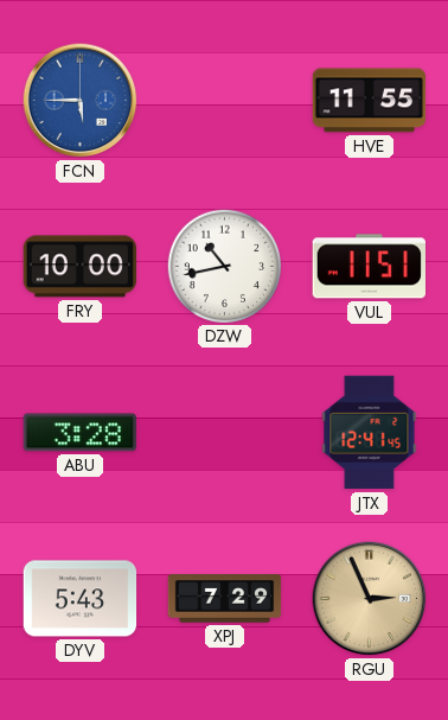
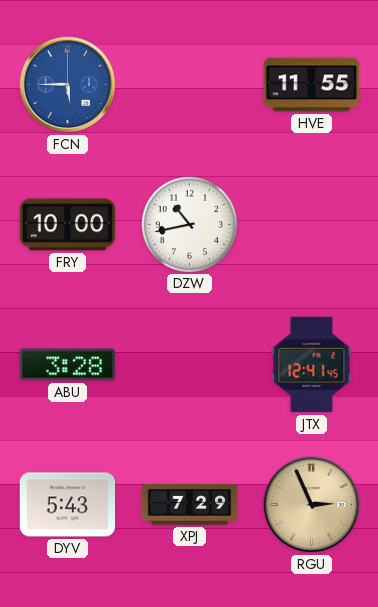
VUL: 11:51 -> none
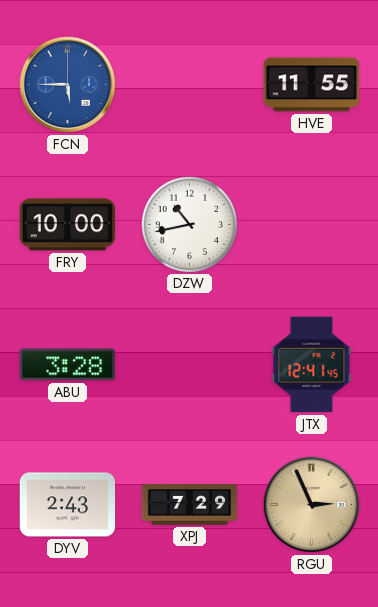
DYV: 5:43 -> 2:43
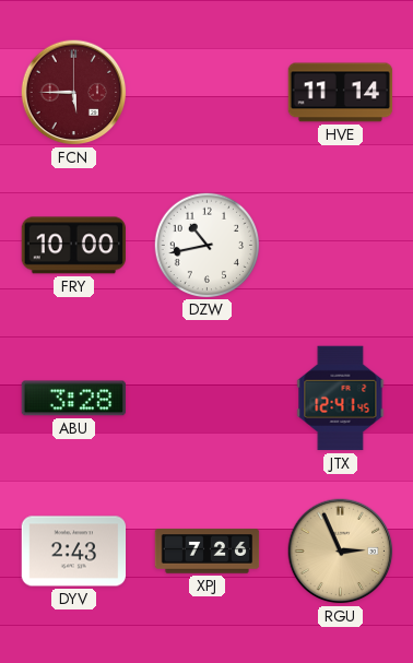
FCN dial: blue -> burgundy
HVE: 11:55 -> 11:14
XPJ: 7:29 -> 7:26
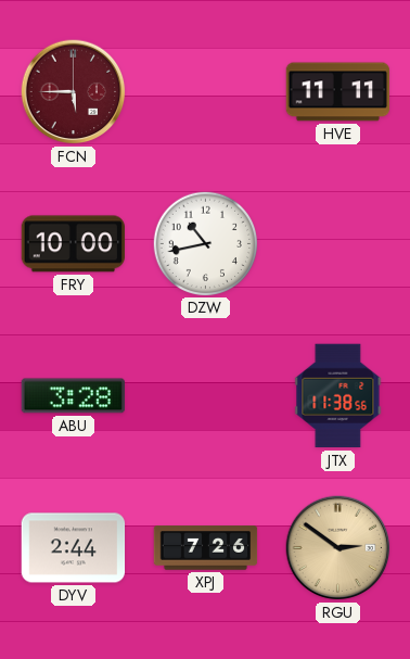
HVE: 11:14 -> 11:11
JTX: 12:41 -> 11:38
DYV: 2:43 -> 2:44
RGU: 2:56 -> 2:51
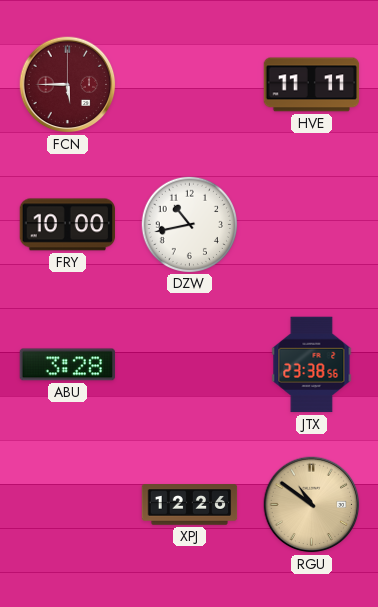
JTX: 11:38 -> 23:38
DYV: 2:44 -> none
XPJ: 7:26 -> 12:26
RGU: 2:51 -> 10:51
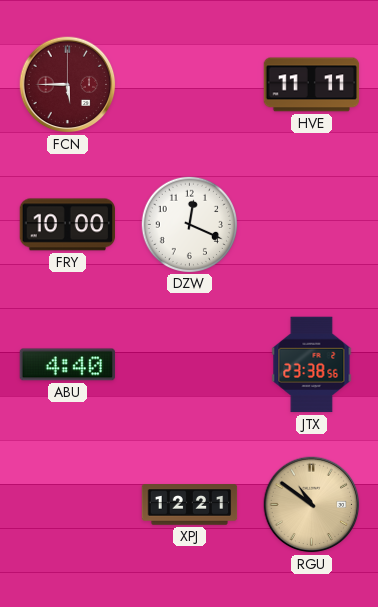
DZW: 10:43 -> 12:19
ABU: 3:28 -> 4:40
XPJ: 12:26 -> 12:21
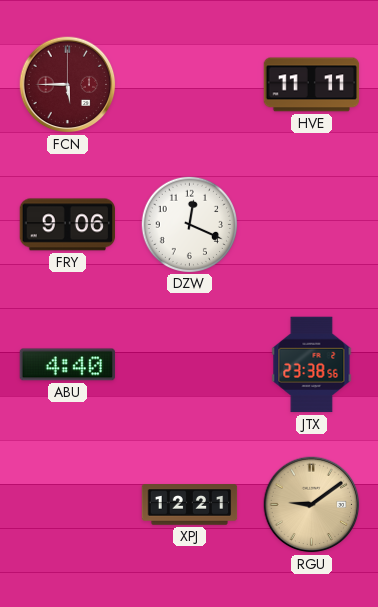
FRY: 10:00 -> 9:06
RGU: 10:51 -> 9:09
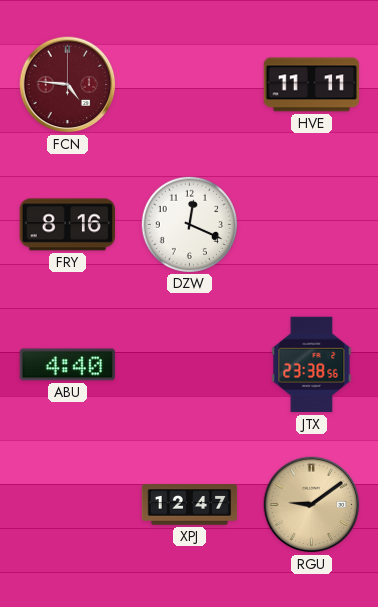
FCN: 5:45 -> 4:46
FRY: 9:06 -> 8:16
XPJ: 12:21 -> 12:47
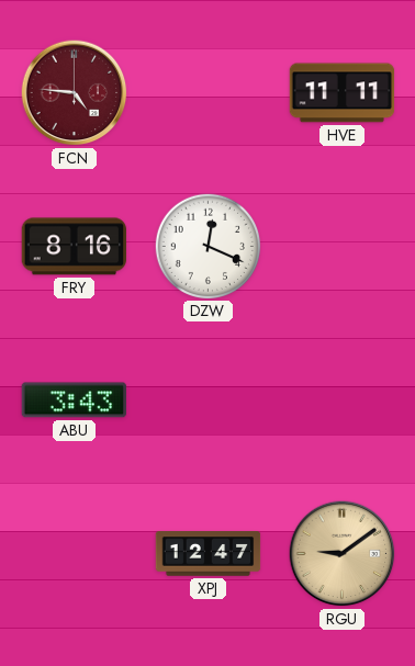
ABU: 4:40 -> 3:43
JTX: 23:38 -> none
